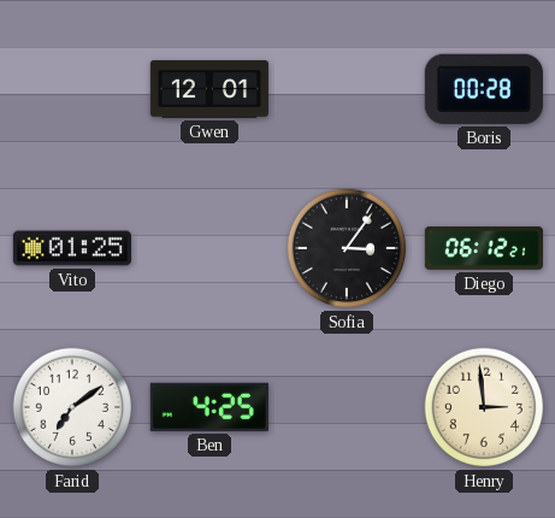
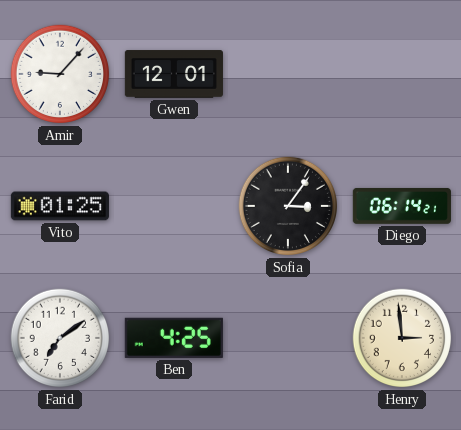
Amir: none -> 9:07
Boris: 00:28 -> none
Diego: 06:12 -> 06:14
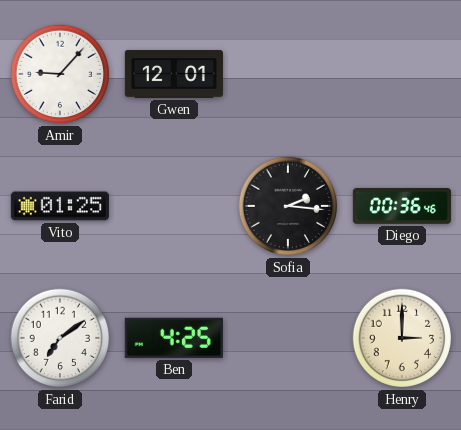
Sofia: 3:06 -> 2:16
Diego: 06:14 -> 00:36
Henry: 2:59 -> 3:00
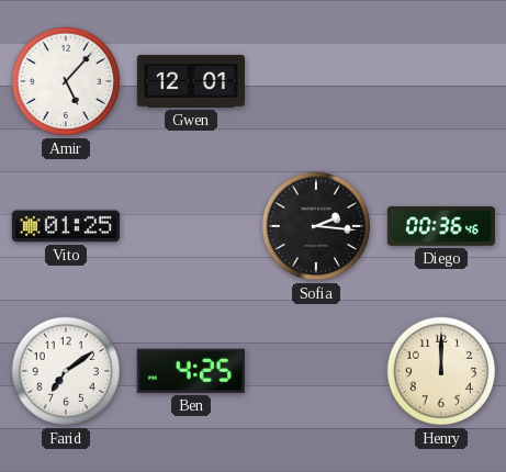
Amir: 9:07 -> 5:07
Henry: 3:00 -> 12:00
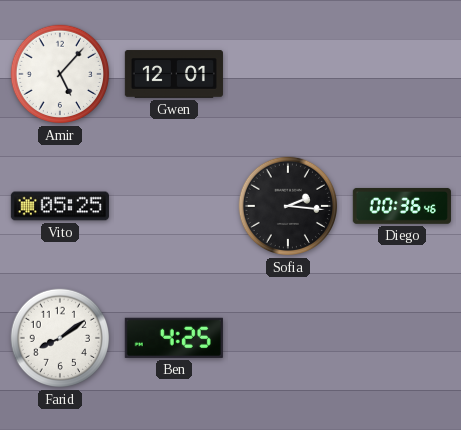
Vito: 01:25 -> 05:25
Farid: 7:09 -> 8:09
Henry: 12:00 -> none
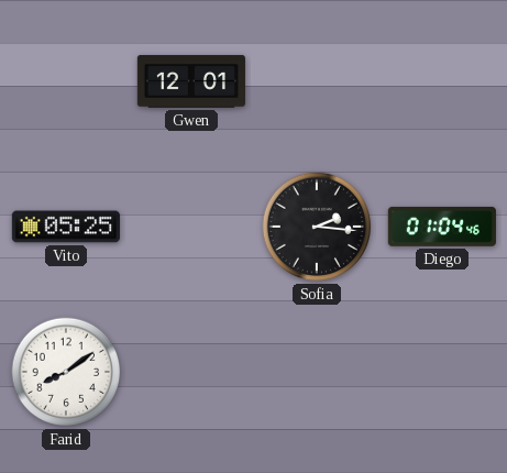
Amir: 5:07 -> none
Diego: 00:36 -> 01:04
Ben: 4:25 -> none
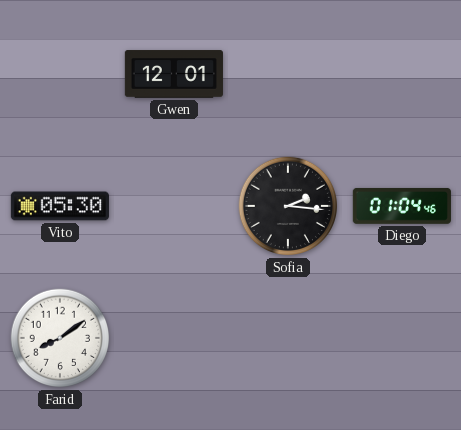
Vito: 05:25 -> 05:30
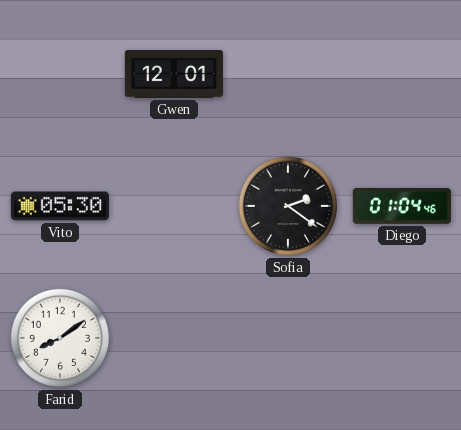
Sofia: 2:16 -> 2:21
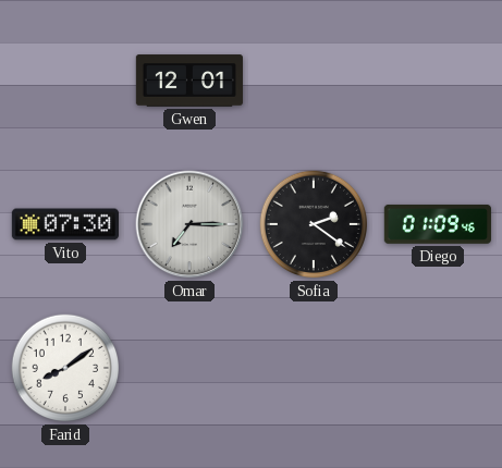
Vito: 05:30 -> 07:30
Omar: none -> 7:15
Diego: 01:04 -> 01:09
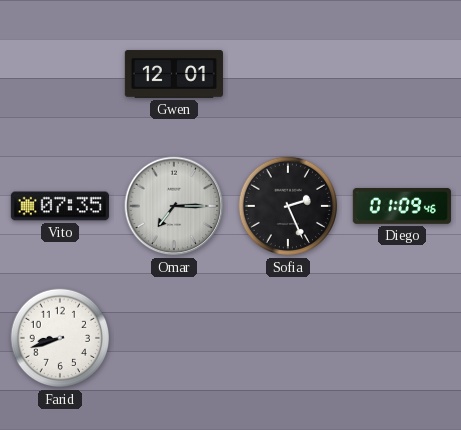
Vito: 07:30 -> 07:35
Sofia: 2:21 -> 2:26
Farid: 8:09 -> 8:42
